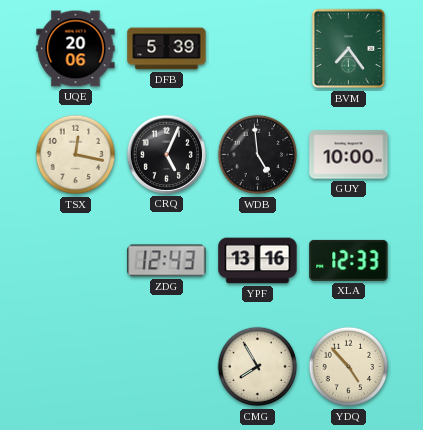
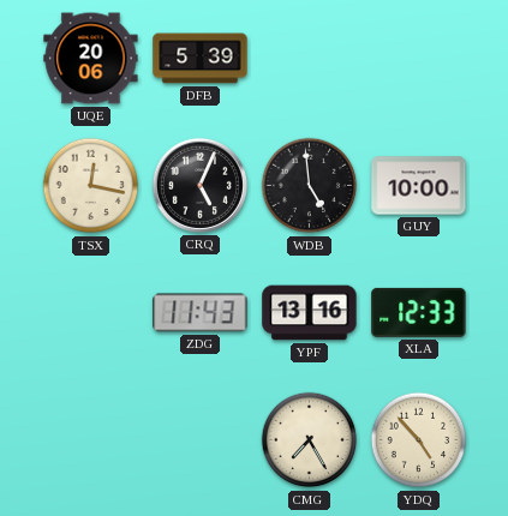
BVM: 7:24 -> none
ZDG: 12:43 -> 11:43
CMG: 7:55 -> 7:25
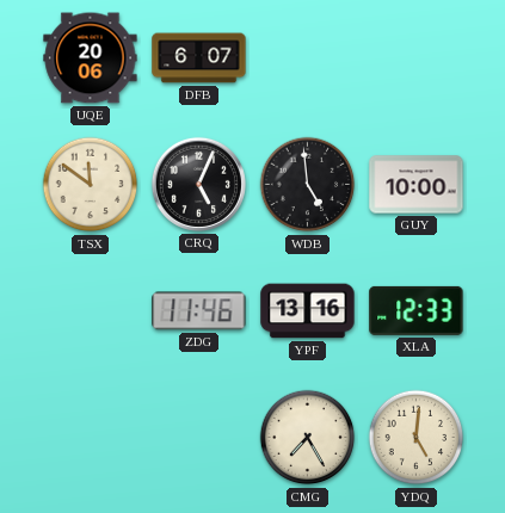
DFB: 5:39 -> 6:07
TSX: 12:17 -> 11:51
ZDG: 11:43 -> 11:46
YDQ: 4:53 -> 5:01
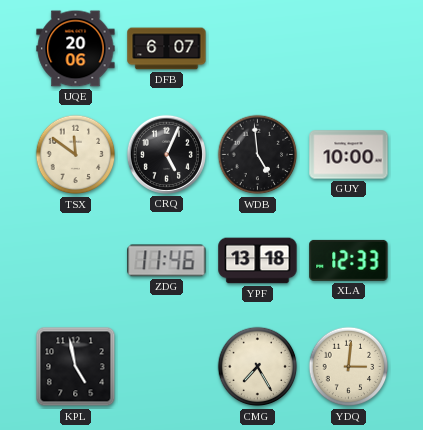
YPF: 13:16 -> 13:18
KPL: none -> 4:58
YDQ: 5:01 -> 3:01
